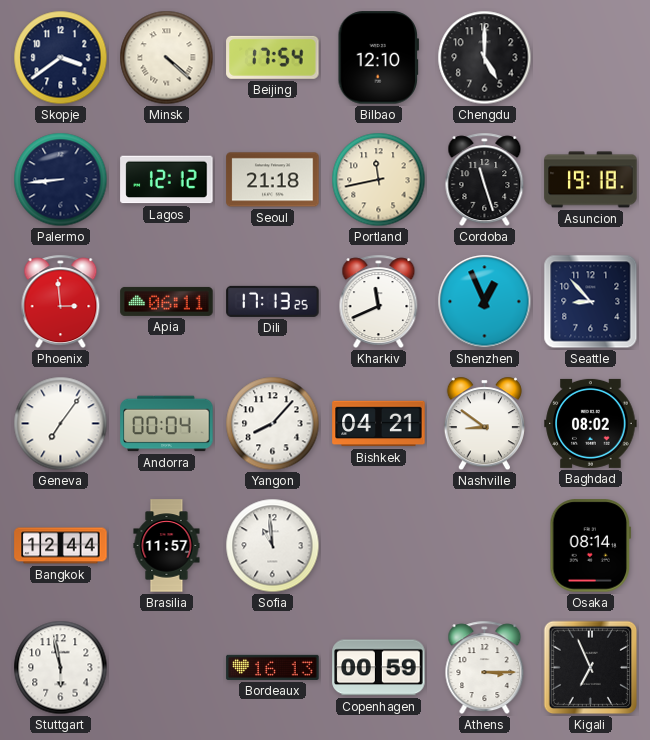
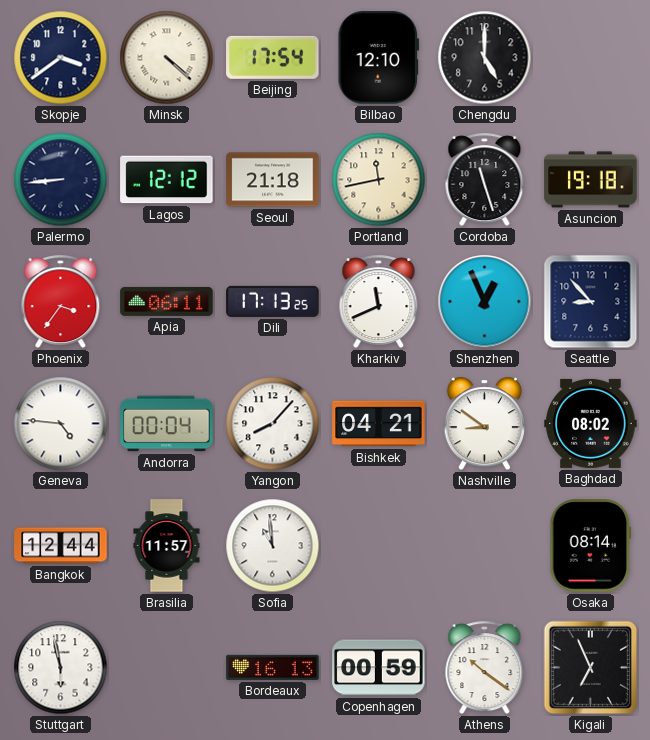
Phoenix: 2:59 -> 3:36
Geneva: 7:06 -> 4:46
Athens: 3:15 -> 10:21
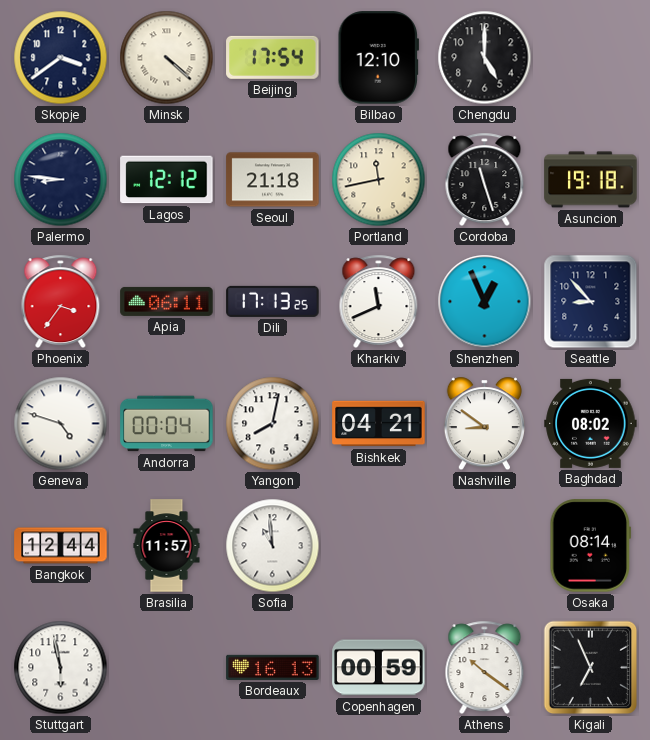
Palermo: 8:44 -> 8:46
Geneva: 4:46 -> 4:48
Yangon: 8:07 -> 8:02
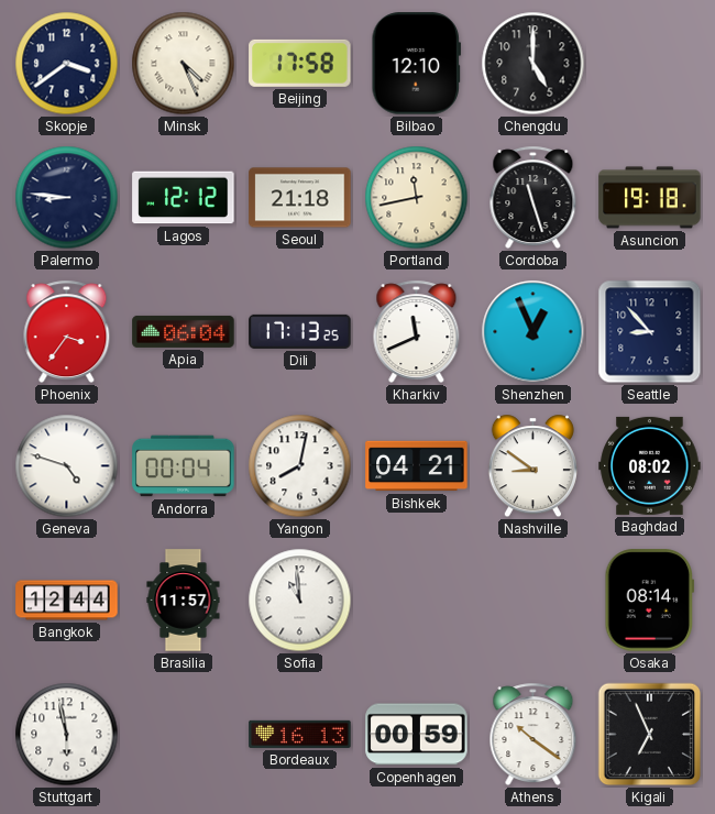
Minsk: 4:22 -> 4:26
Beijing: 17:54 -> 17:58
Apia: 06:11 -> 06:04
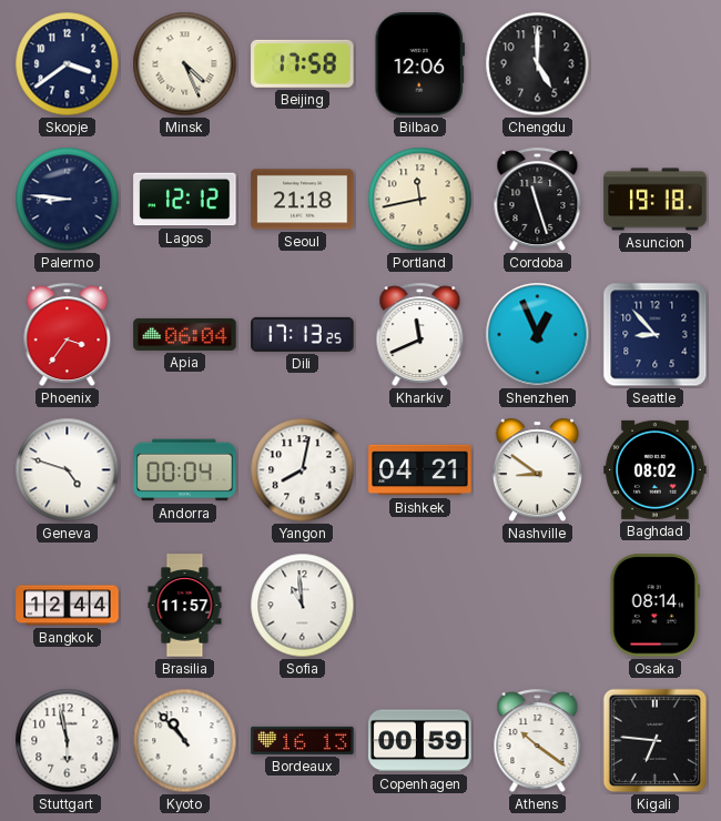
Bilbao: 12:10 -> 12:06
Kyoto: none -> 10:53
Kigali: 6:56 -> 6:46
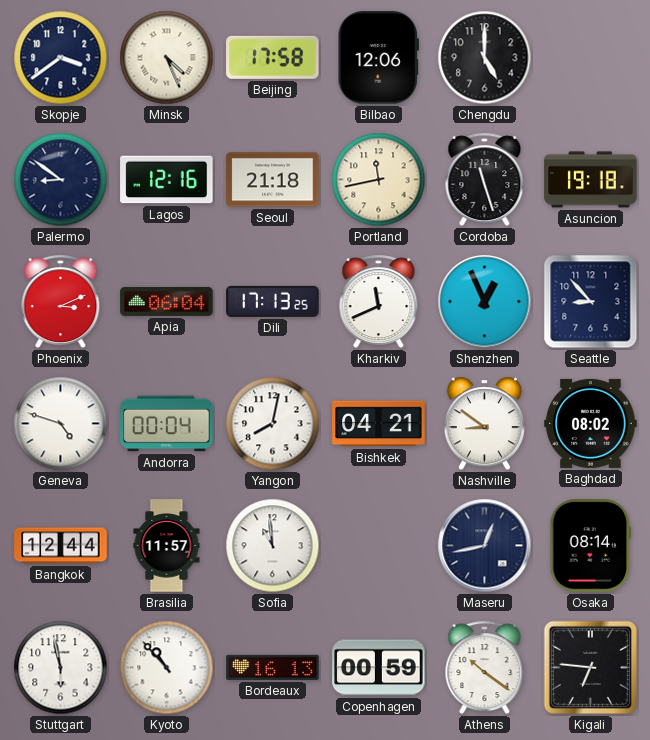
Palermo: 8:46 -> 8:51
Lagos: 12:12 -> 12:16
Phoenix: 3:36 -> 3:11
Maseru: none -> 12:43
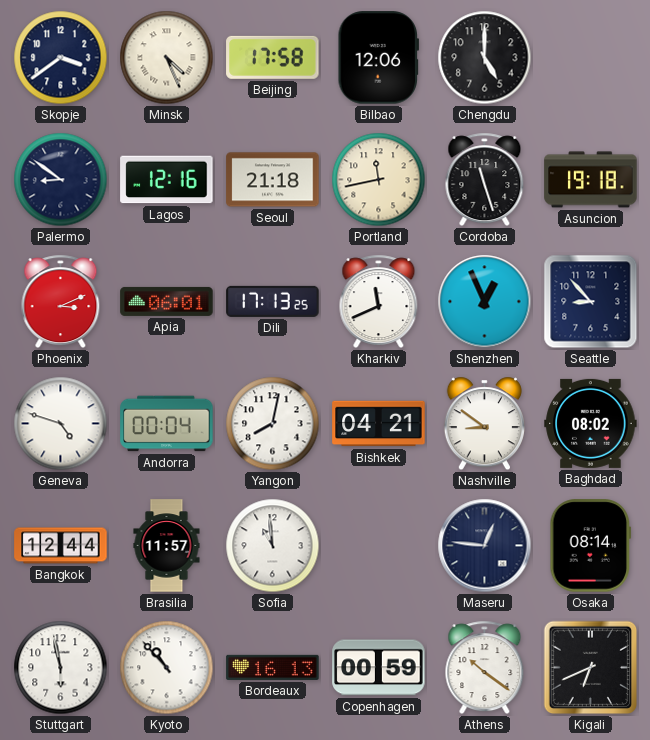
Apia: 06:04 -> 06:01
Maseru: 12:43 -> 12:46
Kigali: 6:46 -> 6:41
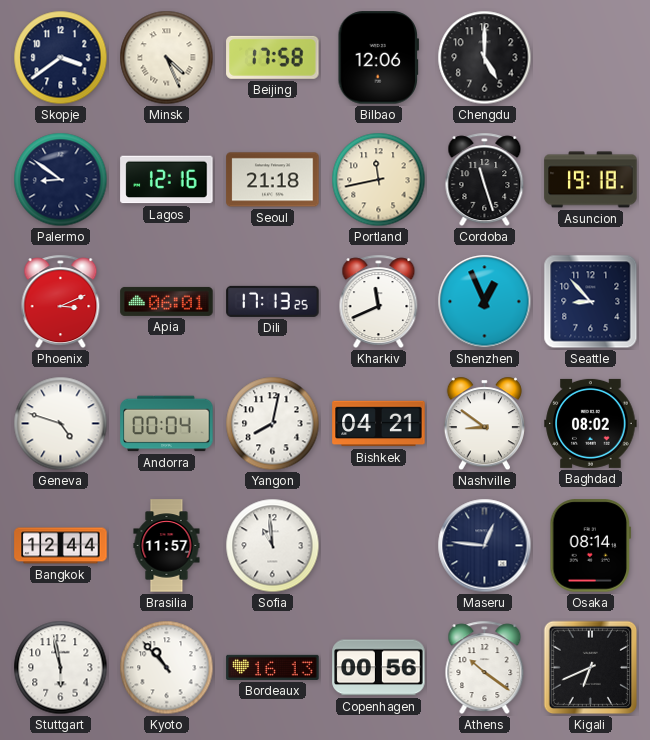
Copenhagen: 00:59 -> 00:56
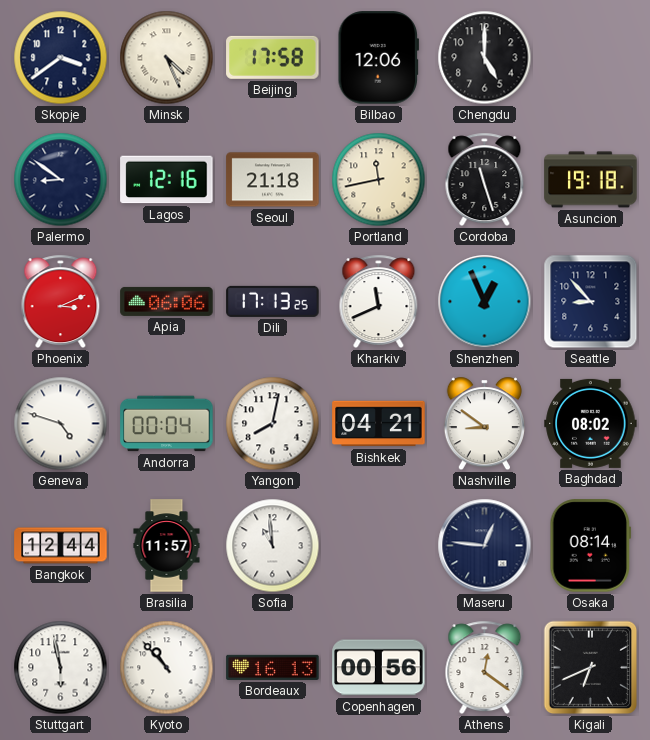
Apia: 06:01 -> 06:06
Athens: 10:21 -> 12:21
